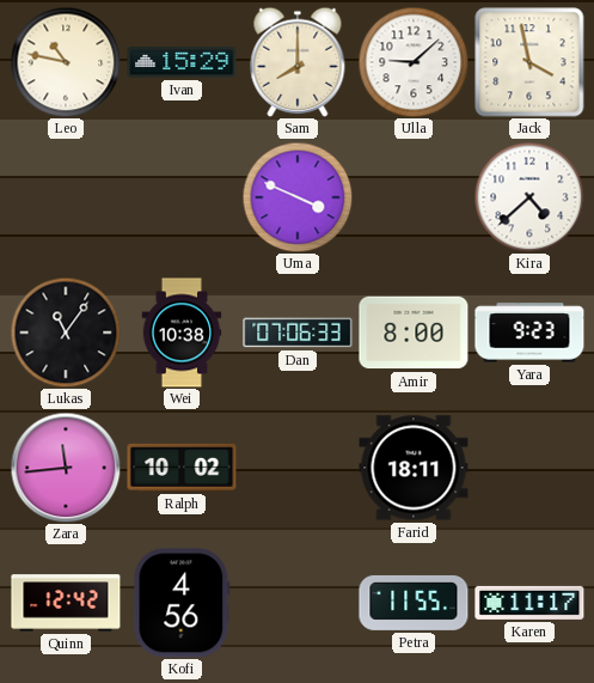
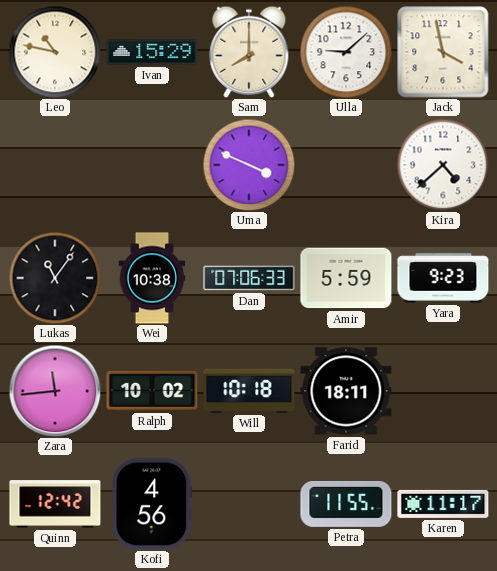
Amir: 8:00 -> 5:59
Will: none -> 10:18
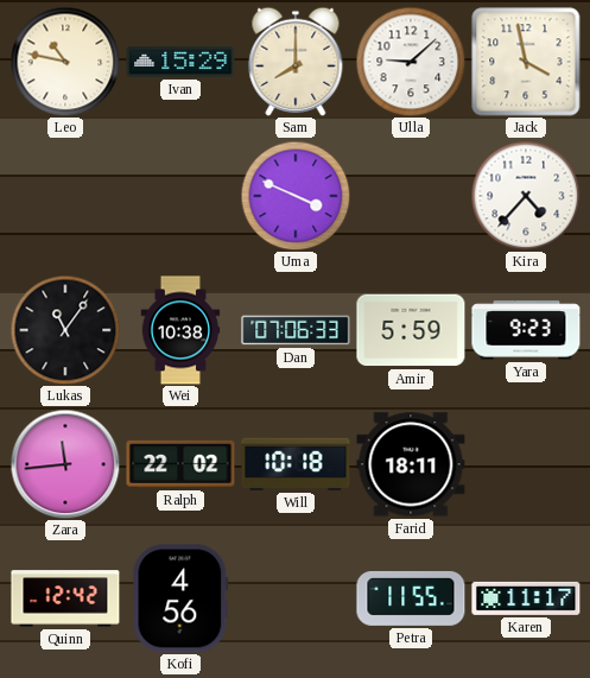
Kira: 4:38 -> 4:37
Ralph: 10:02 -> 22:02
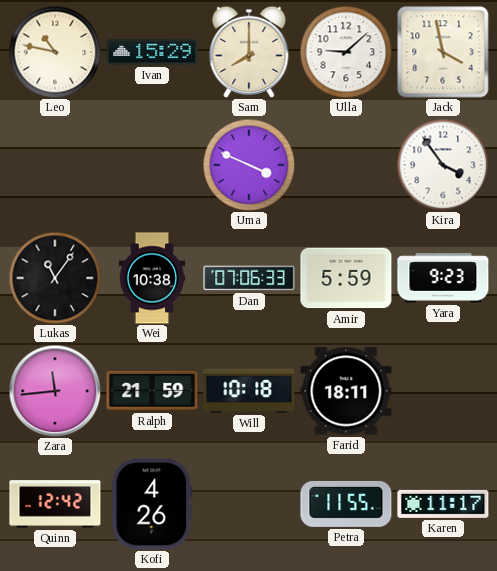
Kira: 4:37 -> 3:54
Ralph: 22:02 -> 21:59
Kofi: 4:56 -> 4:26
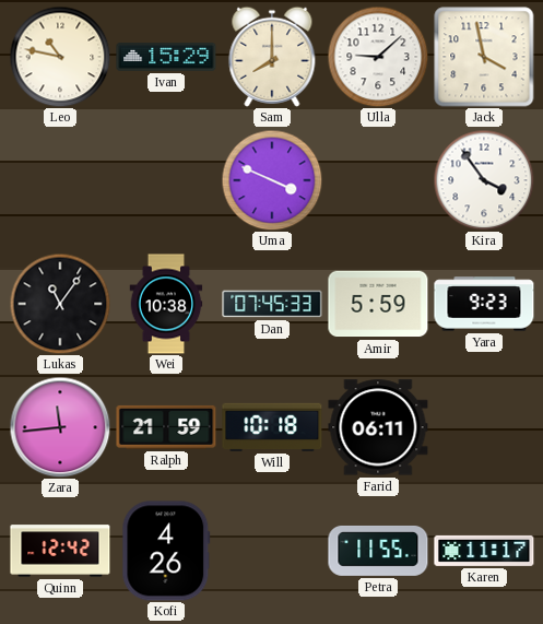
Dan: 07:06 -> 07:45
Farid: 18:11 -> 06:11
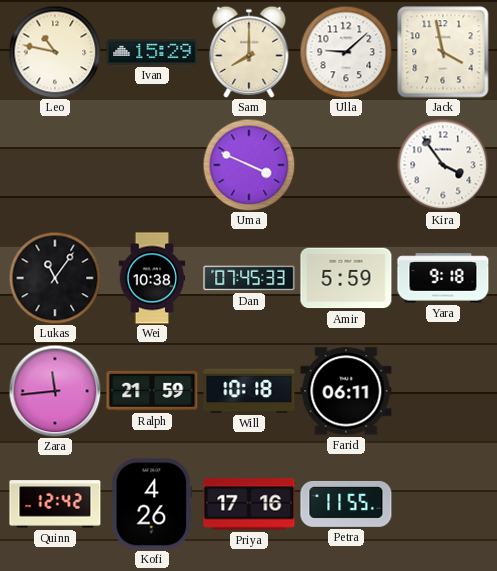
Yara: 9:23 -> 9:18
Priya: none -> 17:16
Karen: 11:17 -> none
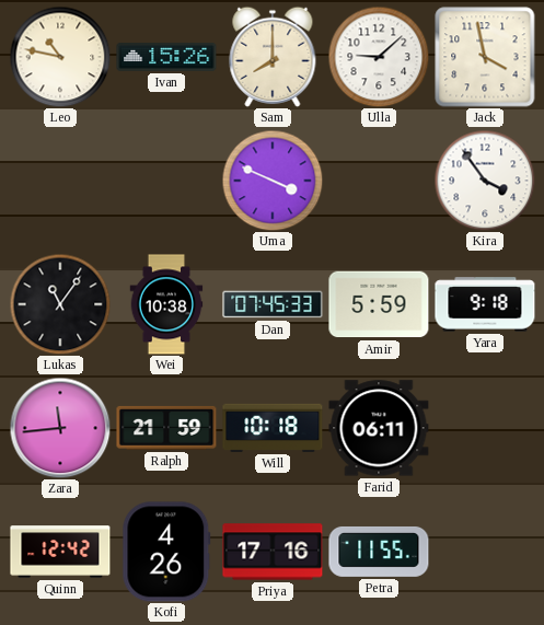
Ivan: 15:29 -> 15:26
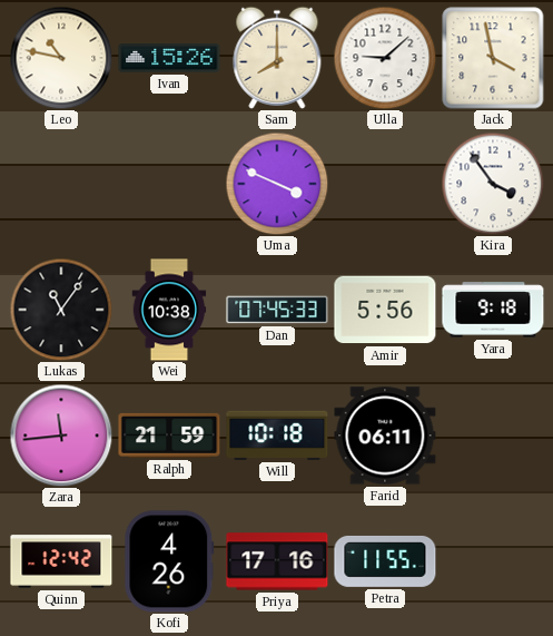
Amir: 5:59 -> 5:56
